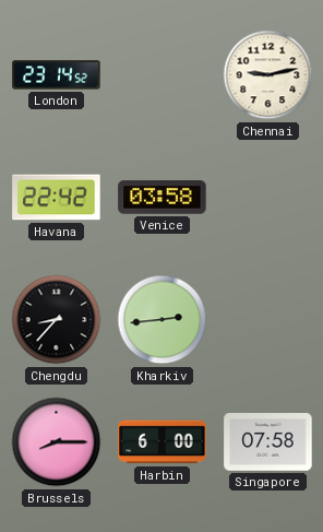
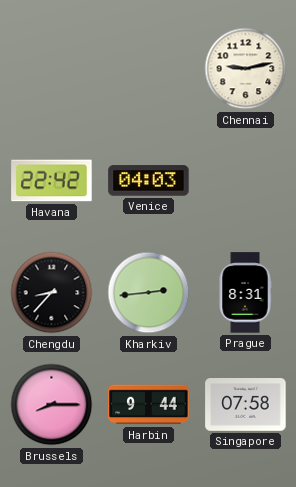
London: 23:14 -> none
Venice: 03:58 -> 04:03
Prague: none -> 8:31
Harbin: 6:00 -> 9:44
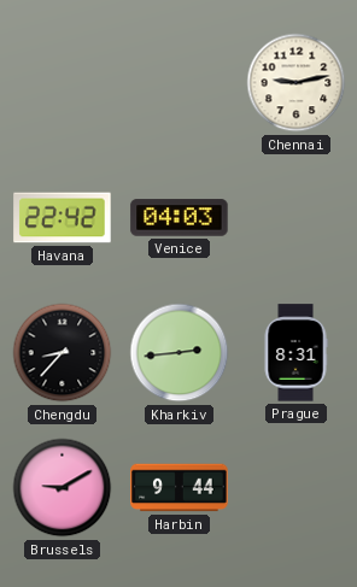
Brussels: 8:15 -> 9:10
Singapore: 07:58 -> none
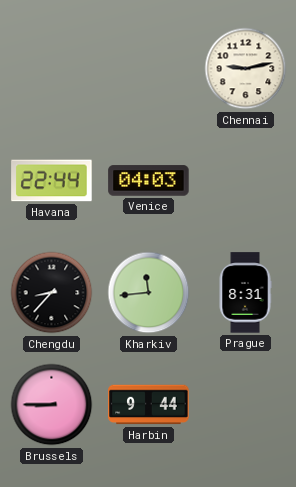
Havana: 22:42 -> 22:44
Kharkiv: 2:44 -> 11:44
Brussels: 9:10 -> 8:45
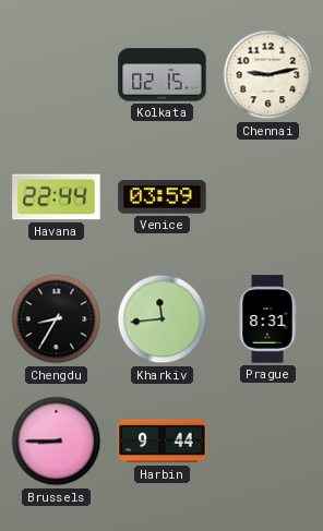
Kolkata: none -> 02:15
Venice: 04:03 -> 03:59
Chengdu: 8:37 -> 8:35
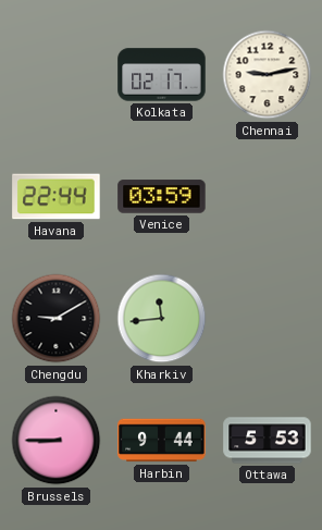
Kolkata: 02:15 -> 02:17
Chengdu: 8:35 -> 9:10
Prague: 8:31 -> none
Ottawa: none -> 5:53
